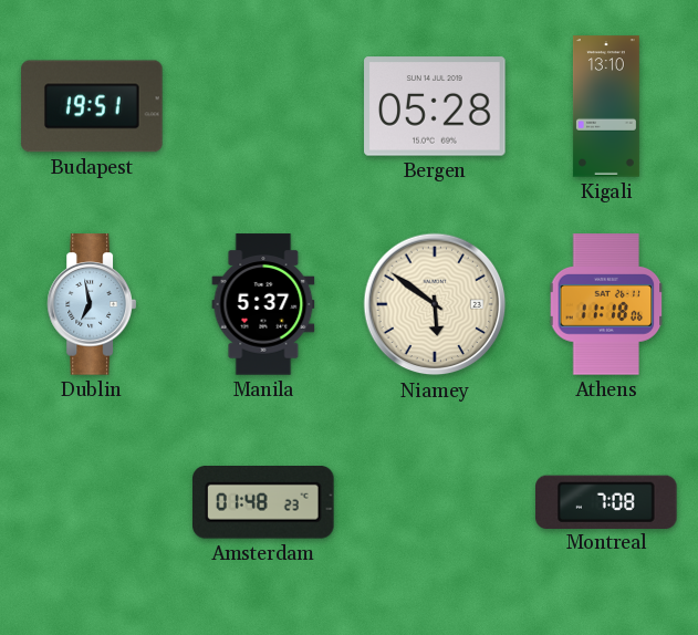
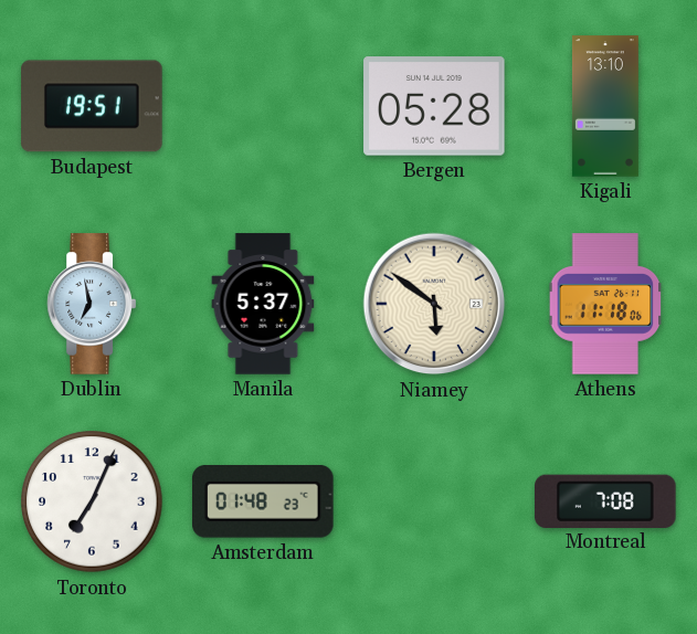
Toronto: none -> 7:04
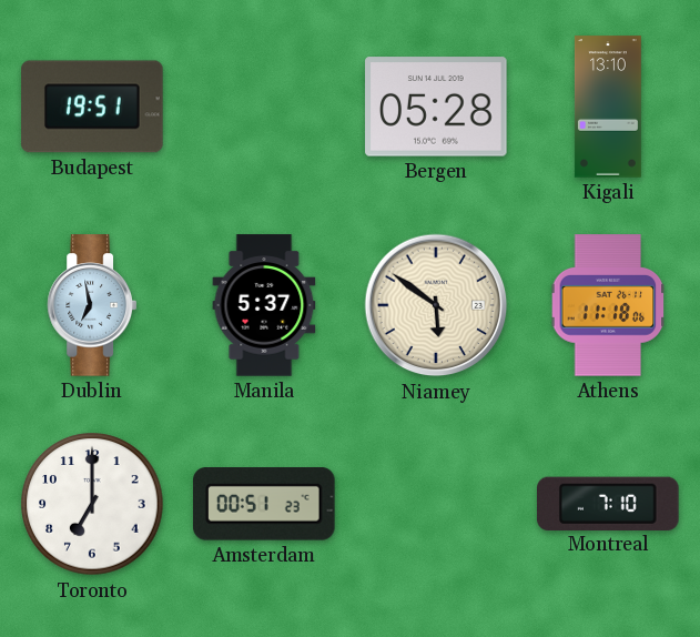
Toronto: 7:04 -> 7:00
Amsterdam: 01:48 -> 00:51
Montreal: 7:08 -> 7:10
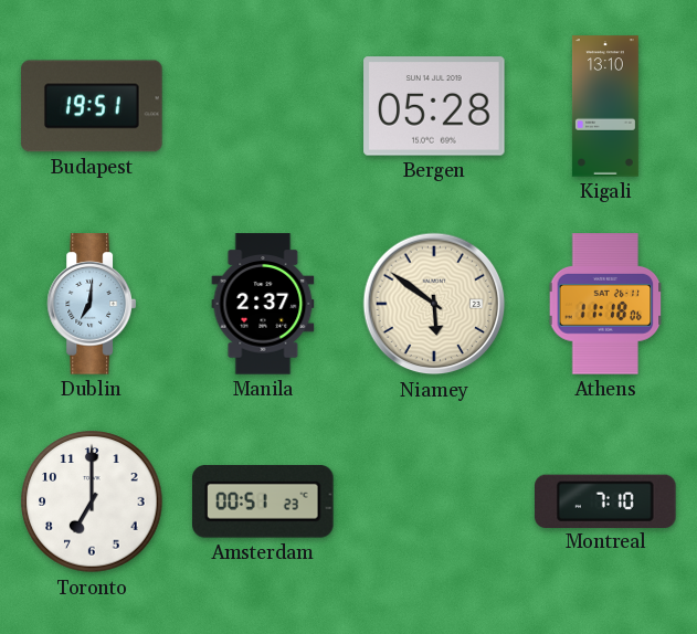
Dublin: 6:58 -> 7:01
Manila: 5:37 -> 2:37
